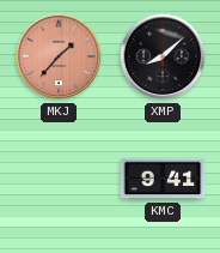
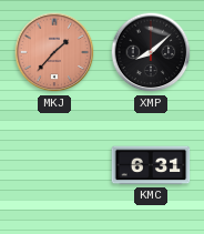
KMC: 9:41 -> 6:31
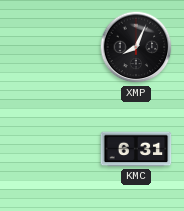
MKJ: 1:37 -> none
XMP: 8:08 -> 8:04
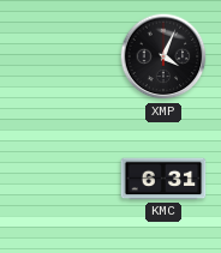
XMP: 8:04 -> 4:04
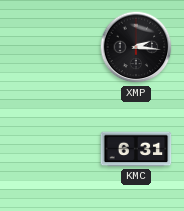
XMP: 4:04 -> 2:16
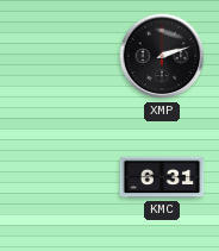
XMP: 2:16 -> 2:12
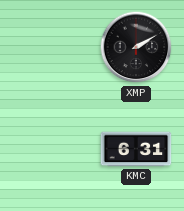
XMP: 2:12 -> 2:10
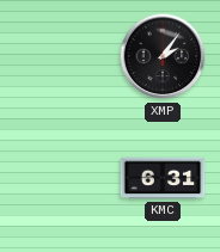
XMP: 2:10 -> 2:06
